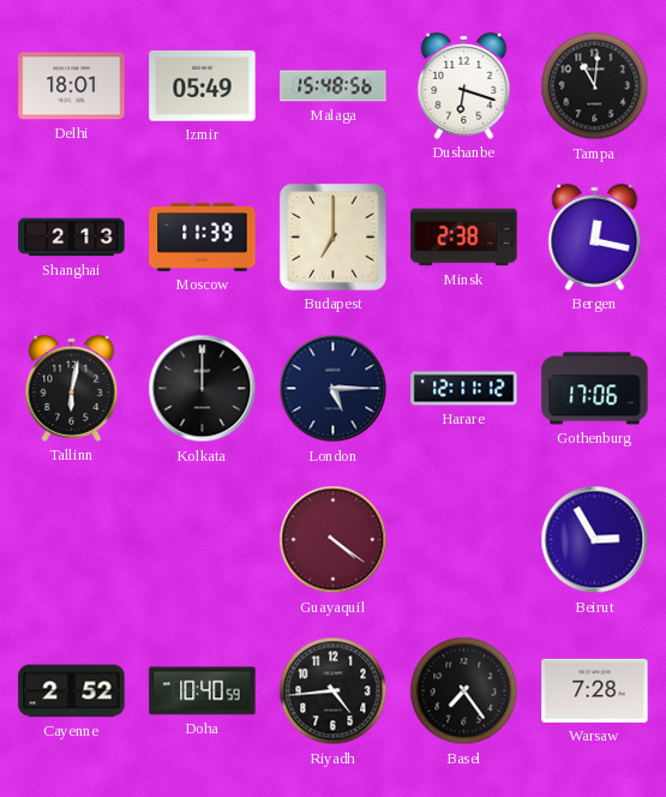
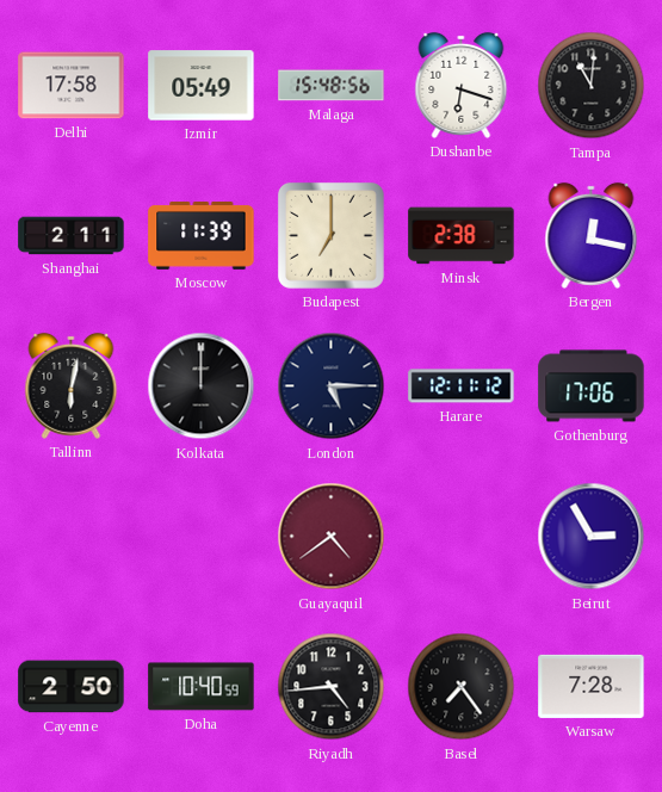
Delhi: 18:01 -> 17:58
Shanghai: 2:13 -> 2:11
Guayaquil: 4:21 -> 4:39
Cayenne: 2:52 -> 2:50
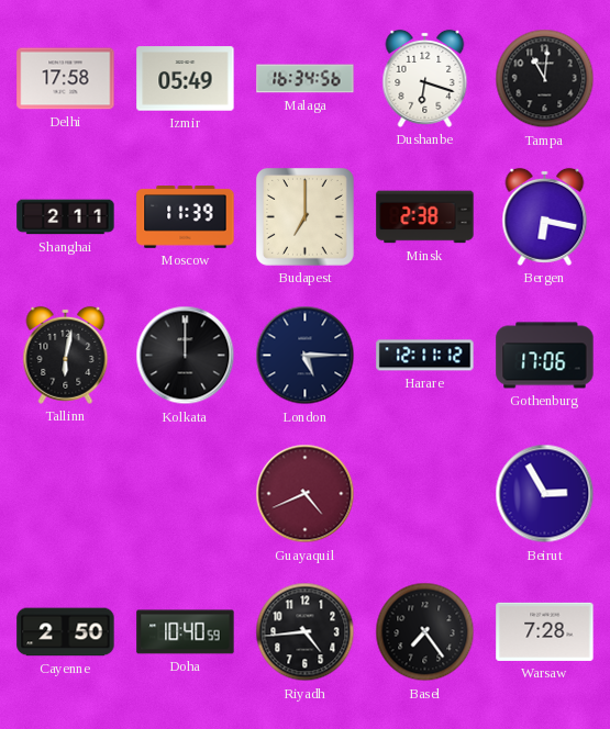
Malaga: 15:48 -> 16:34
Bergen: 12:17 -> 6:17
Guayaquil: 4:39 -> 4:41
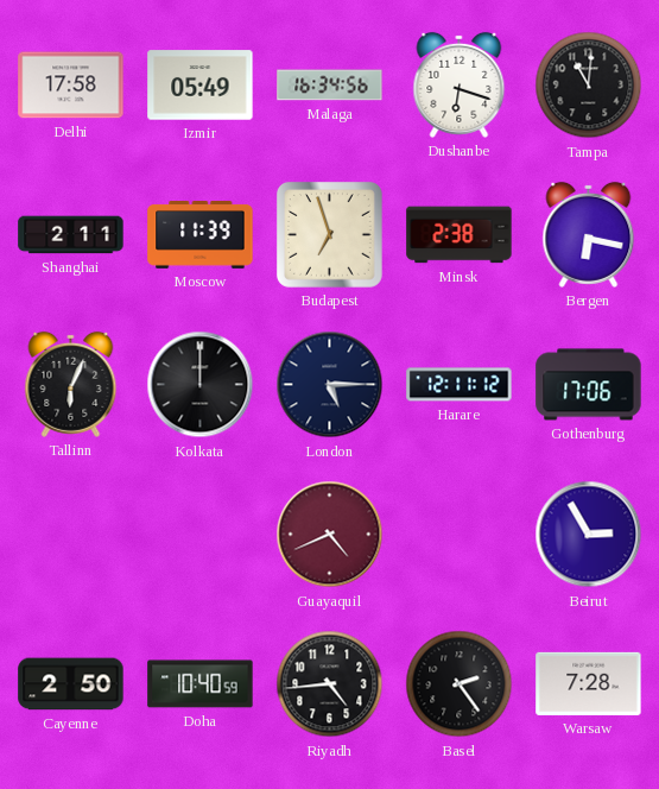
Budapest: 7:00 -> 6:57
Tallinn: 6:02 -> 6:04
Basel: 7:24 -> 2:24
